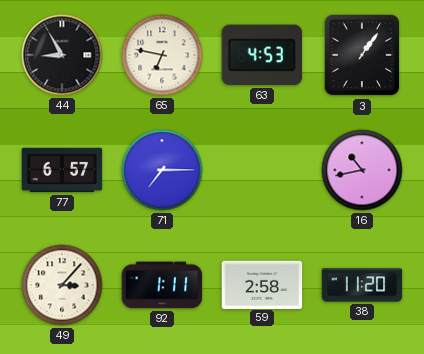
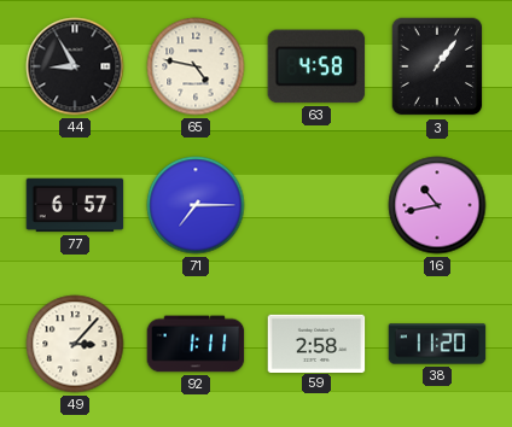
65: 6:47 -> 4:47
63: 4:53 -> 4:58
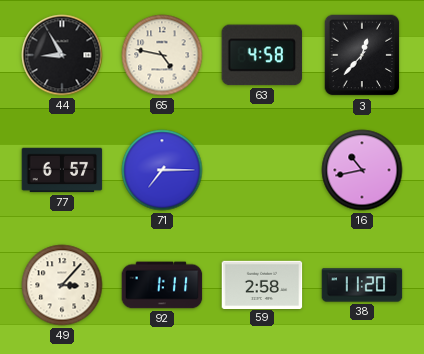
3: 1:06 -> 12:37
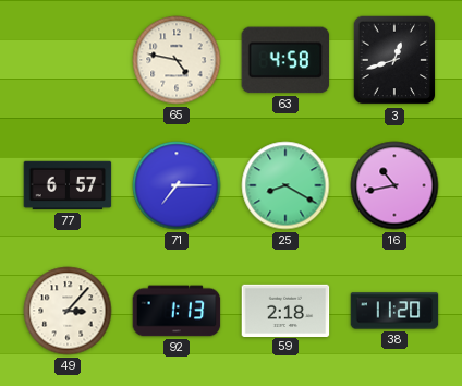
44: 8:55 -> none
3: 12:37 -> 12:42
25: none -> 8:20
92: 1:11 -> 1:13
59: 2:58 -> 2:18
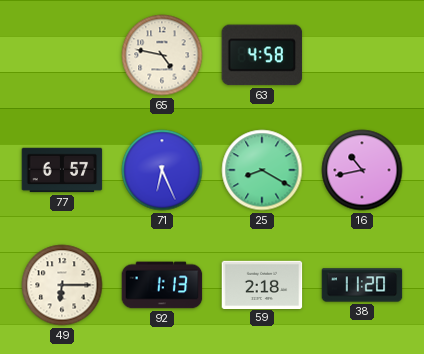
3: 12:42 -> none
71: 7:15 -> 6:26
49: 3:07 -> 6:15
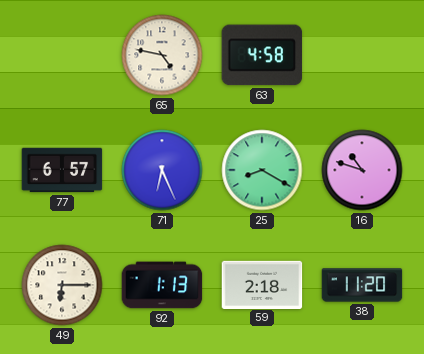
16: 10:43 -> 10:48
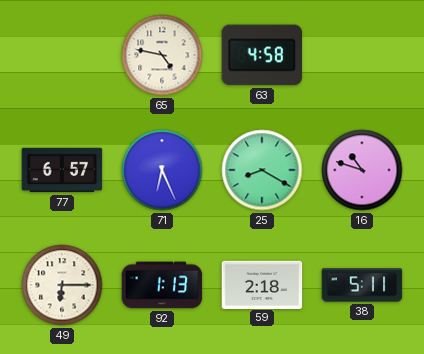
38: 11:20 -> 5:11
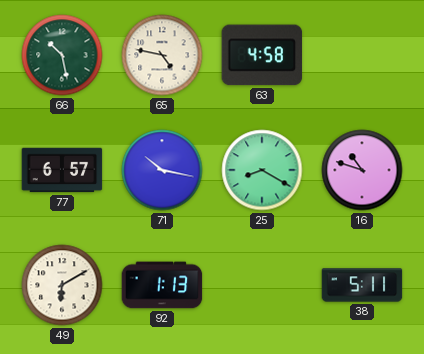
66: none -> 10:28
71: 6:26 -> 10:17
49: 6:15 -> 6:10
59: 2:18 -> none
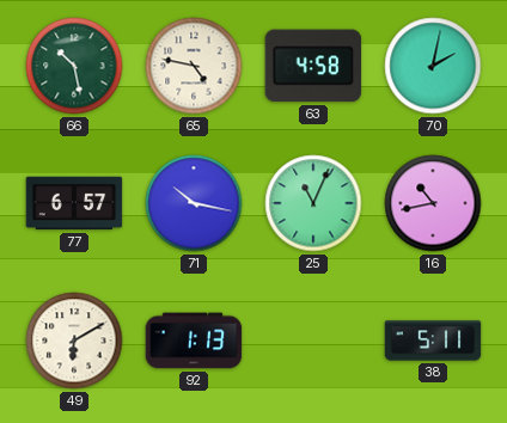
70: none -> 2:02
25: 8:20 -> 11:04
16: 10:48 -> 10:43
